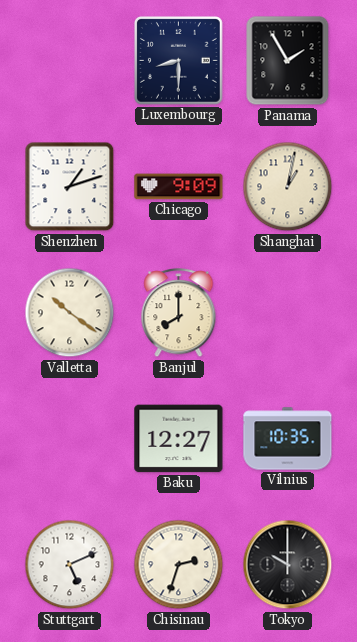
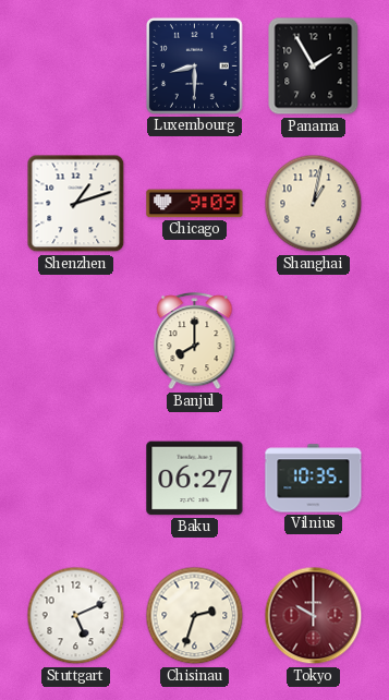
Valletta: 10:21 -> none
Baku: 12:27 -> 06:27
Tokyo dial: black -> burgundy
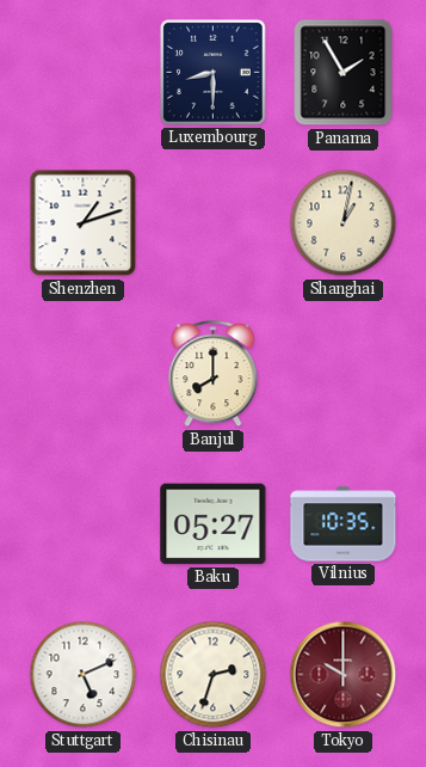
Chicago: 9:09 -> none
Baku: 06:27 -> 05:27
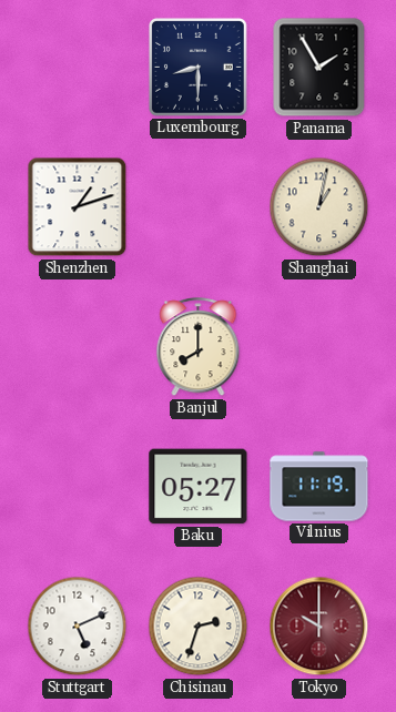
Vilnius: 10:35 -> 11:19
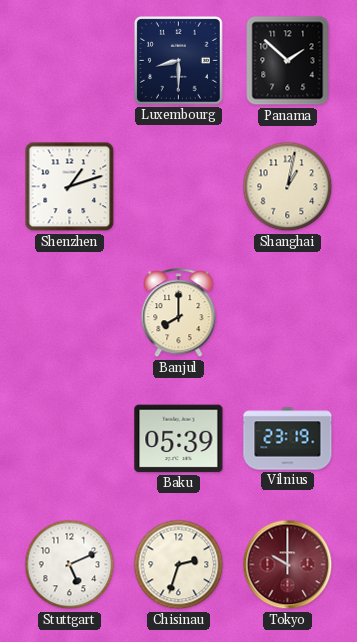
Panama: 1:55 -> 1:52
Baku: 05:27 -> 05:39
Vilnius: 11:19 -> 23:19
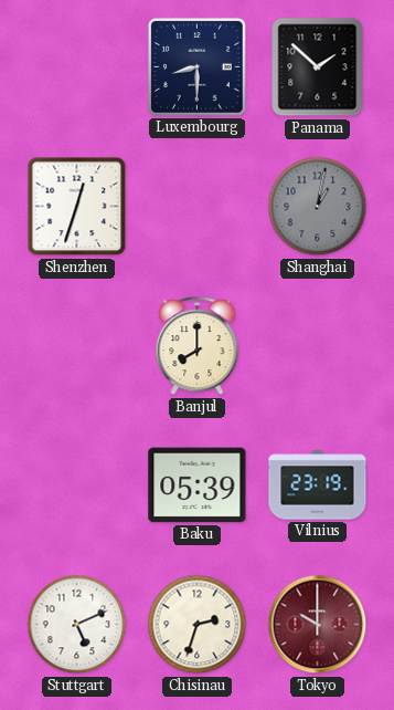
Shenzhen: 1:12 -> 12:33
Shanghai dial: cream -> grey
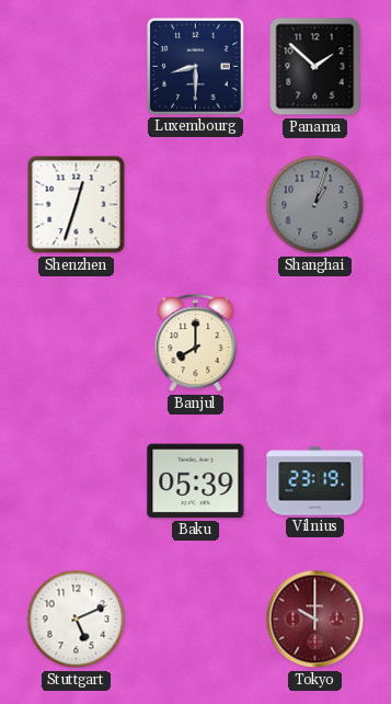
Shanghai: 1:02 -> 1:03
Chisinau: 2:33 -> none
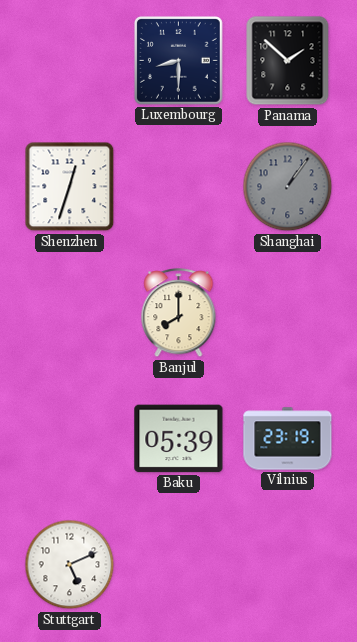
Shanghai: 1:03 -> 1:06
Tokyo: 10:00 -> none
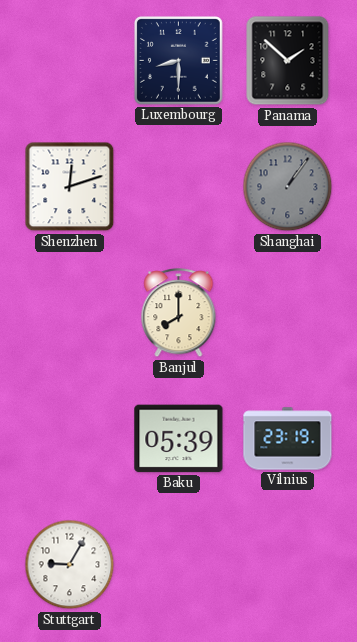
Shenzhen: 12:33 -> 12:12
Stuttgart: 5:11 -> 9:05
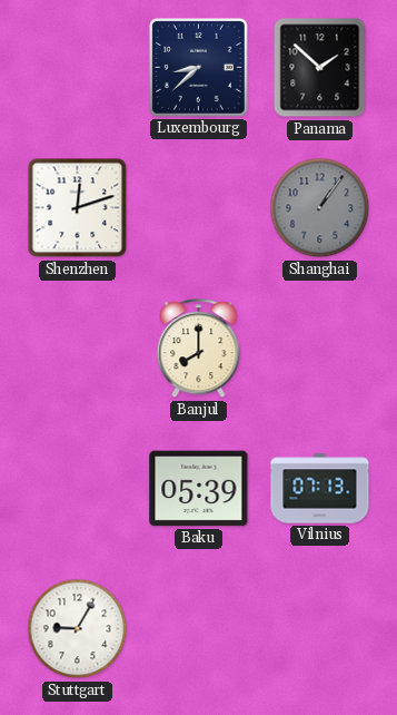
Luxembourg: 8:30 -> 8:38
Vilnius: 23:19 -> 07:13
